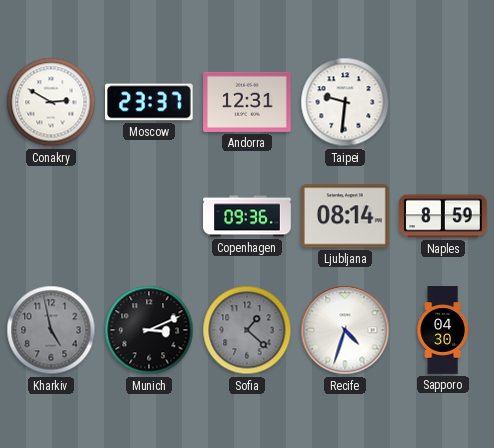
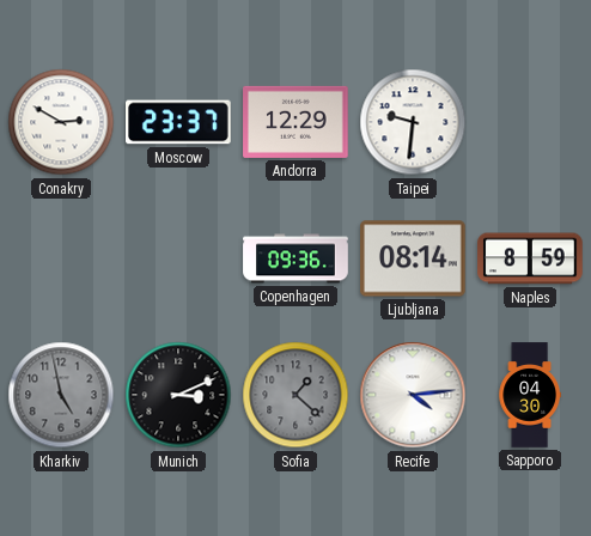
Andorra: 12:31 -> 12:29
Recife: 4:33 -> 4:14
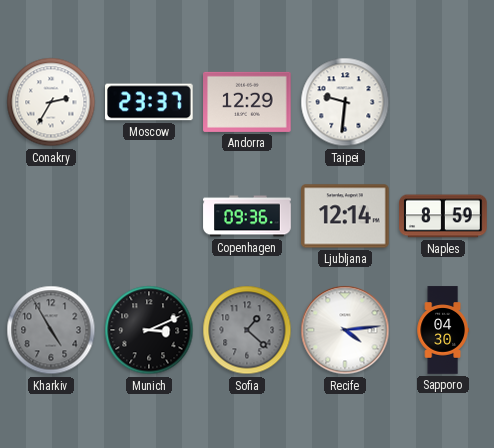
Conakry: 2:50 -> 2:35
Ljubljana: 08:14 -> 12:14
Kharkiv: 4:58 -> 4:55
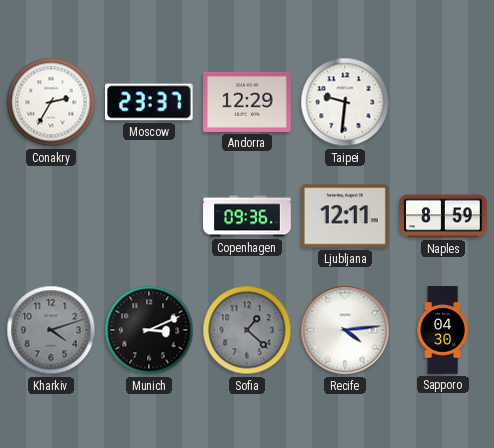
Ljubljana: 12:14 -> 12:11
Kharkiv: 4:55 -> 4:12
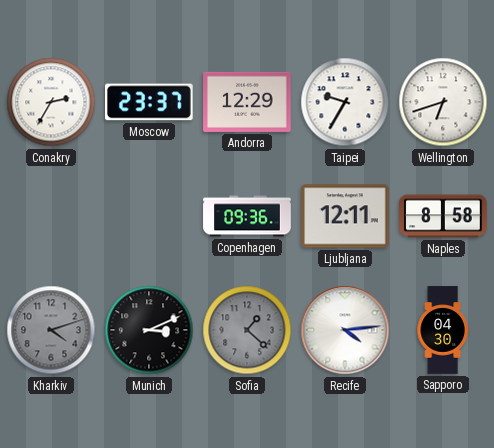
Taipei: 9:31 -> 9:35
Wellington: none -> 6:42
Naples: 8:59 -> 8:58
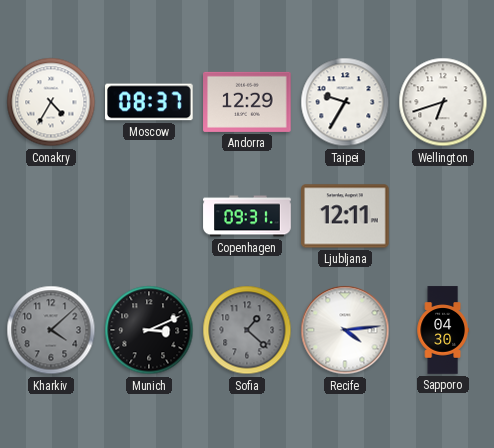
Conakry: 2:35 -> 4:35
Moscow: 23:37 -> 08:37
Copenhagen: 09:36 -> 09:31
Naples: 8:58 -> none
Kharkiv: 4:12 -> 4:08
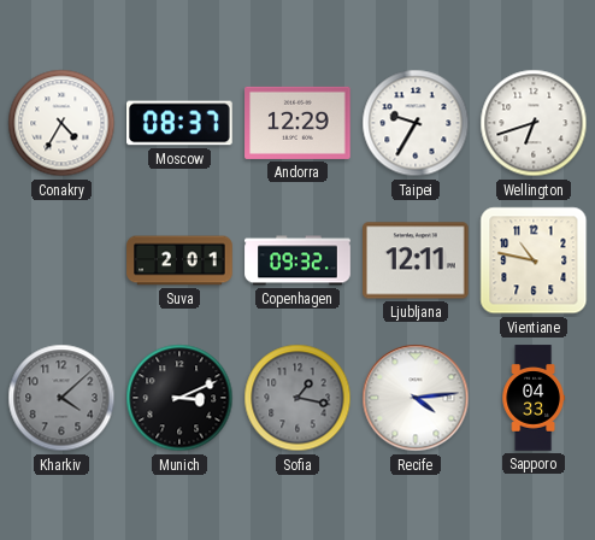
Suva: none -> 2:01
Copenhagen: 09:31 -> 09:32
Vientiane: none -> 10:47
Sofia: 1:22 -> 1:17
Sapporo: 04:30 -> 04:33
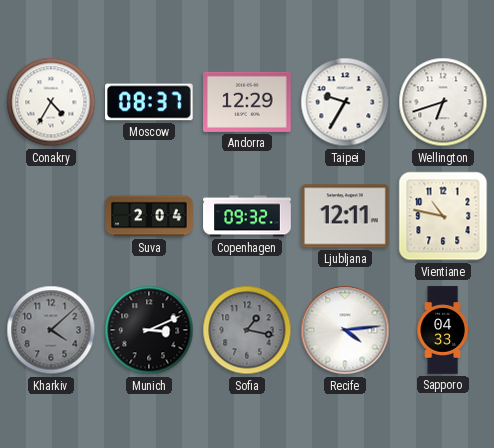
Suva: 2:01 -> 2:04
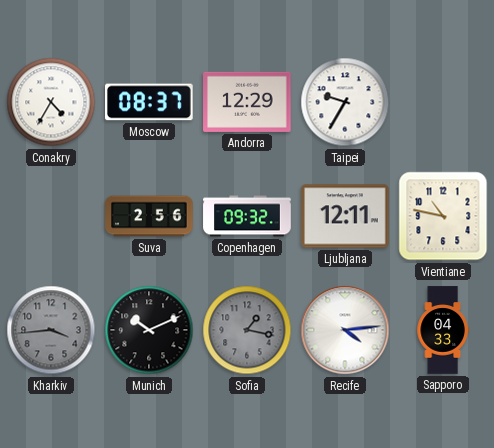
Wellington: 6:42 -> none
Suva: 2:04 -> 2:56
Kharkiv: 4:08 -> 3:44
Munich: 3:11 -> 10:11
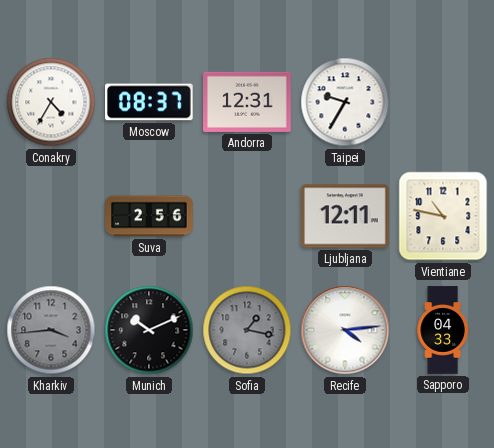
Andorra: 12:29 -> 12:31
Copenhagen: 09:32 -> none
